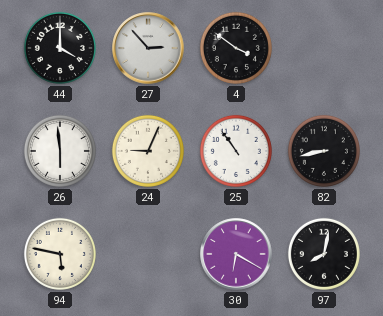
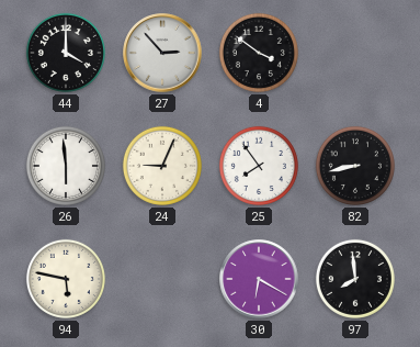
25: 10:54 -> 7:54
97: 8:02 -> 7:59
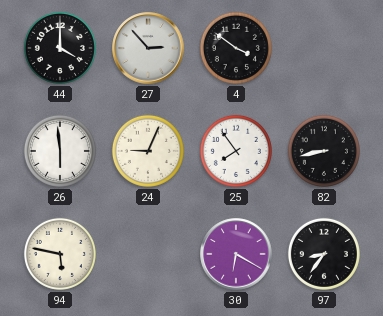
97: 7:59 -> 8:36
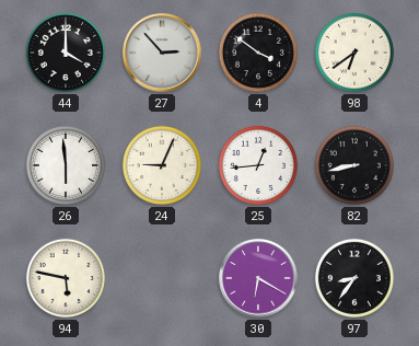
98: none -> 6:39
25: 7:54 -> 12:44
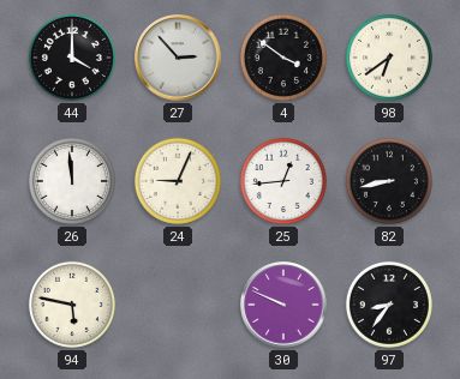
26: 5:59 -> 11:59
30: 6:20 -> 9:49
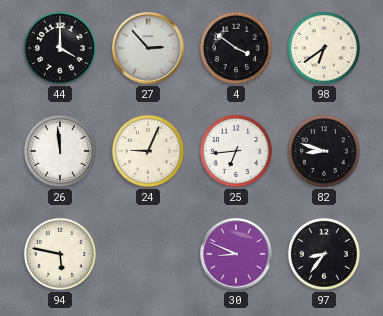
25: 12:44 -> 6:44
82: 8:43 -> 8:48
30: 9:49 -> 8:49
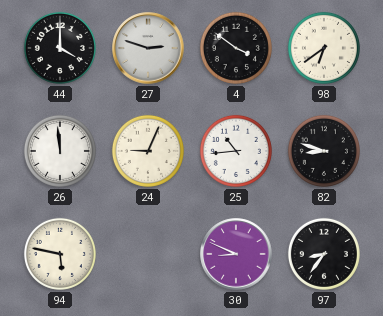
27: 2:53 -> 2:48
25: 6:44 -> 10:44
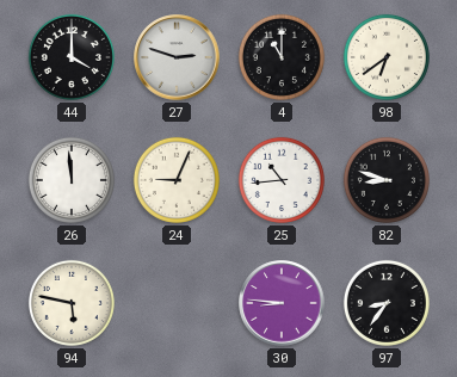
4: 3:51 -> 11:00
30: 8:49 -> 8:46
